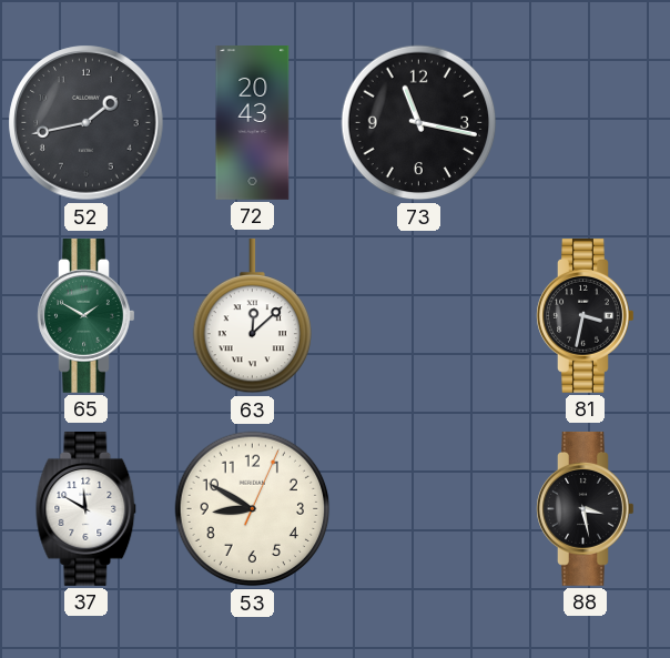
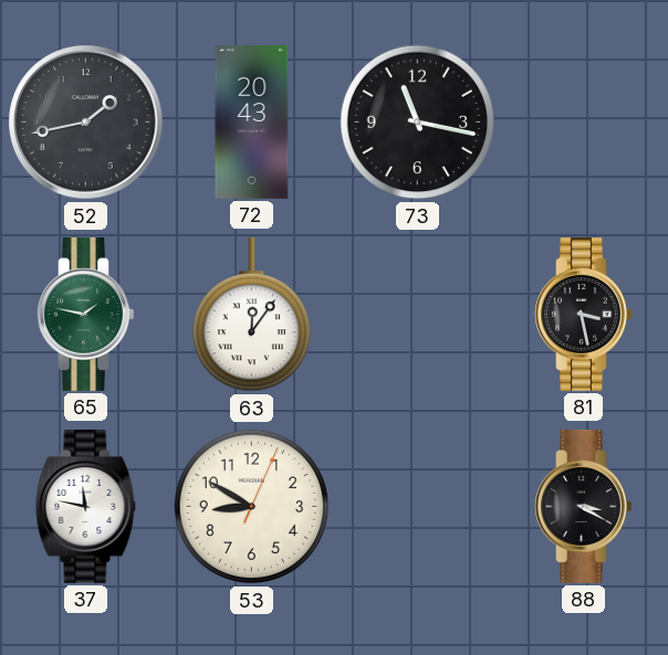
65: 1:50 -> 1:47
63: 12:08 -> 12:06
81: 3:32 -> 3:28
37: 11:50 -> 11:47
88: 3:28 -> 3:20
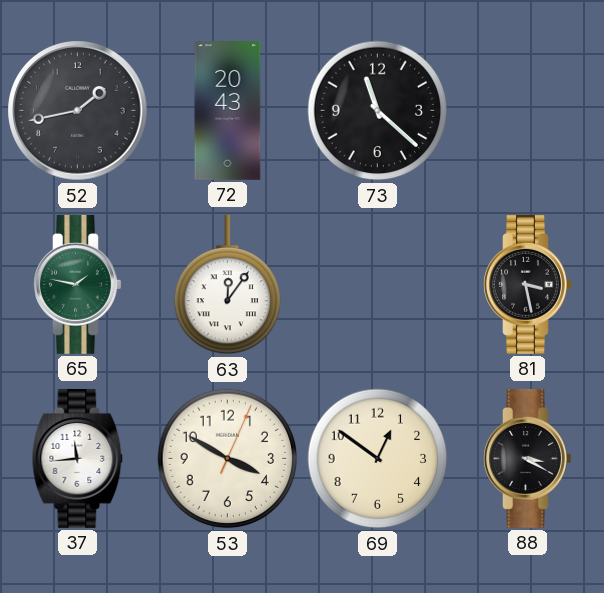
73: 11:17 -> 11:22
37: 11:47 -> 11:44
53: 8:50 -> 3:50
69: none -> 12:51
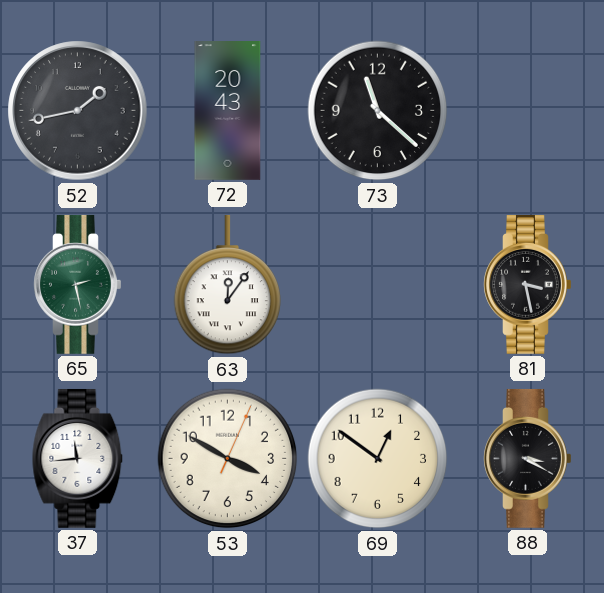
65: 1:47 -> 2:28
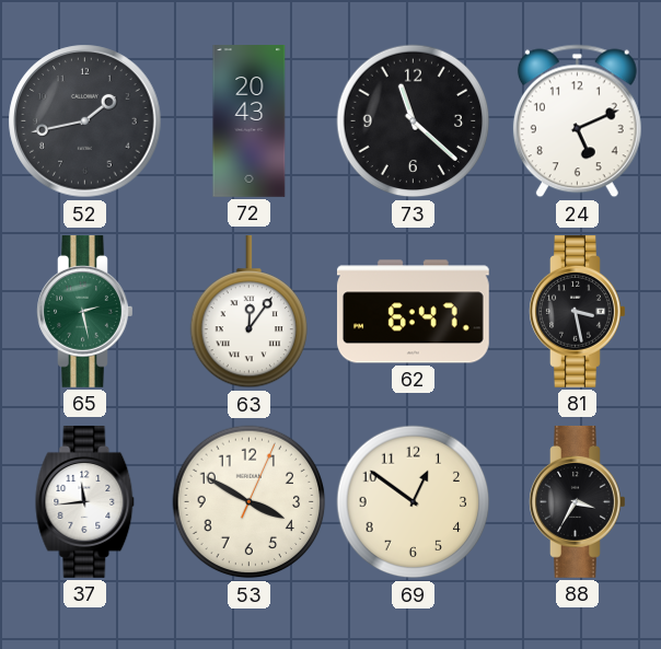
24: none -> 5:11
62: none -> 6:47
88: 3:20 -> 3:35
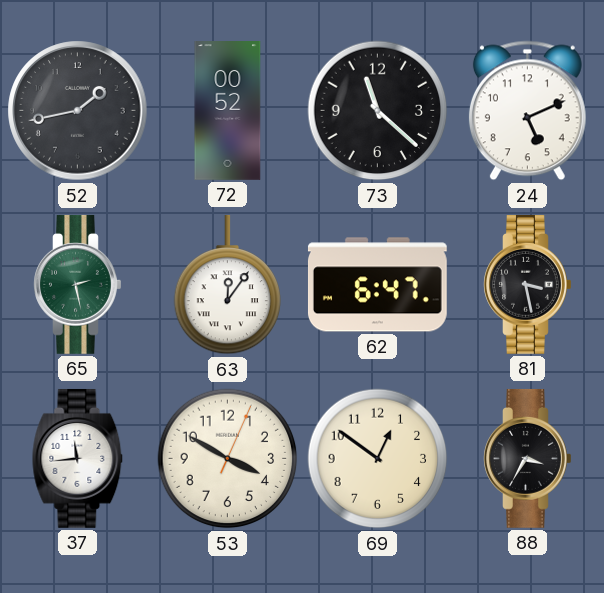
72: 20:43 -> 00:52
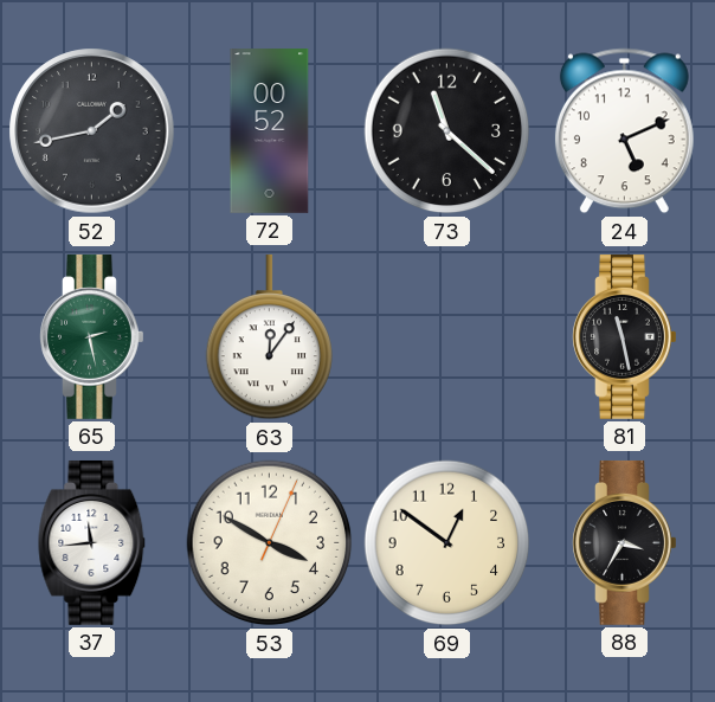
62: 6:47 -> none
81: 3:28 -> 11:28
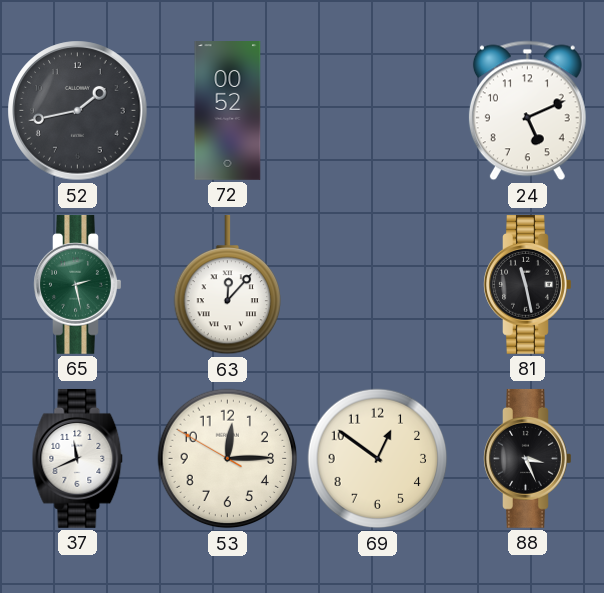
73: 11:22 -> none
63: 12:06 -> 12:07
37: 11:44 -> 11:41
53: 3:50 -> 12:14
88: 3:35 -> 3:26
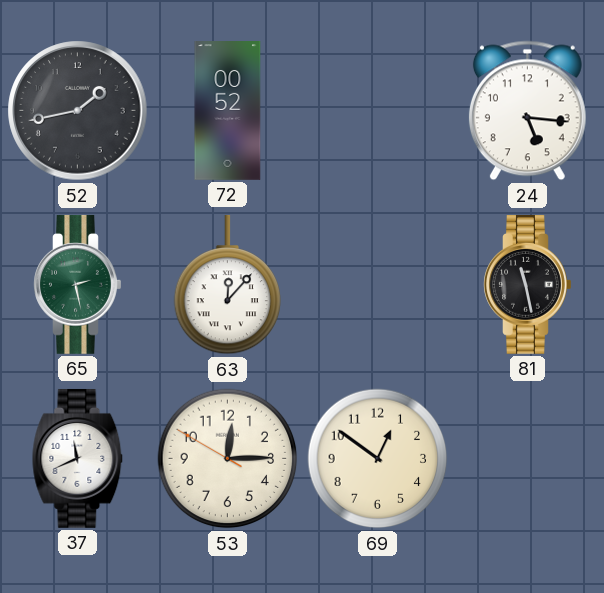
24: 5:11 -> 5:16
88: 3:26 -> none
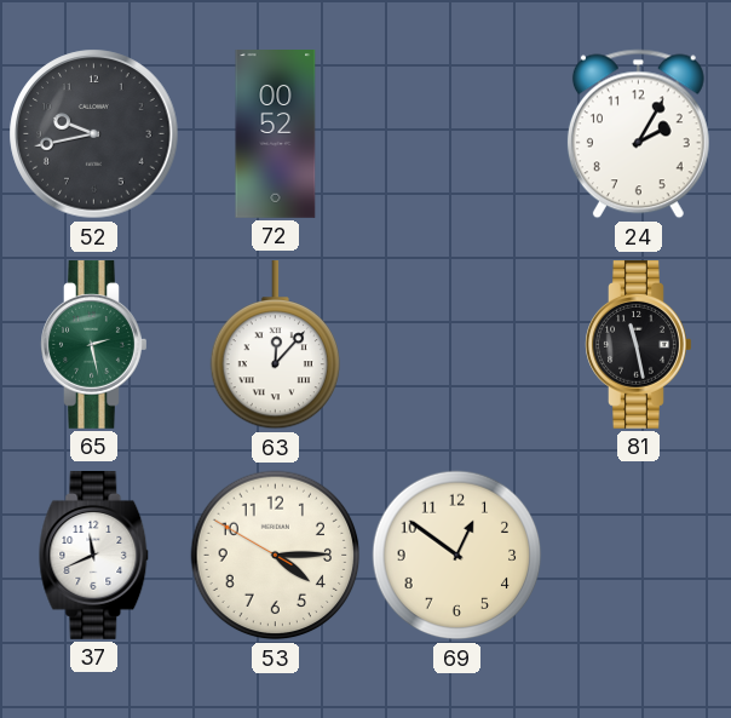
52: 1:43 -> 9:43
24: 5:16 -> 2:05
53: 12:14 -> 4:14
